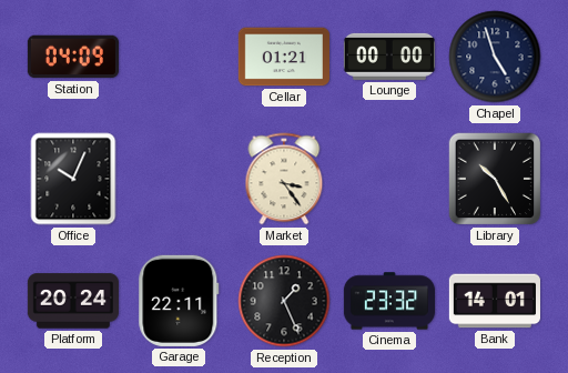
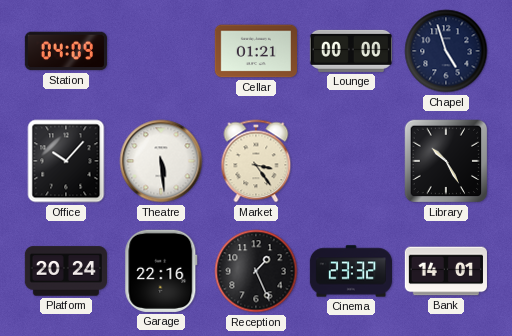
Office: 10:04 -> 10:07
Theatre: none -> 5:29
Garage: 22:11 -> 22:16
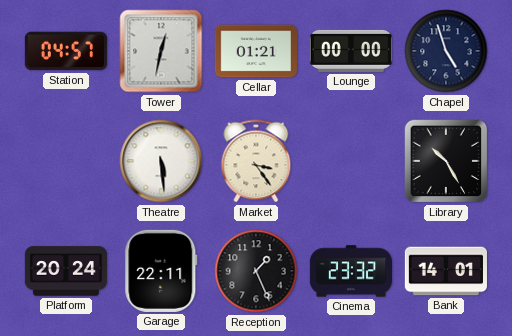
Station: 04:09 -> 04:57
Tower: none -> 12:32
Office: 10:07 -> none
Garage: 22:16 -> 22:11
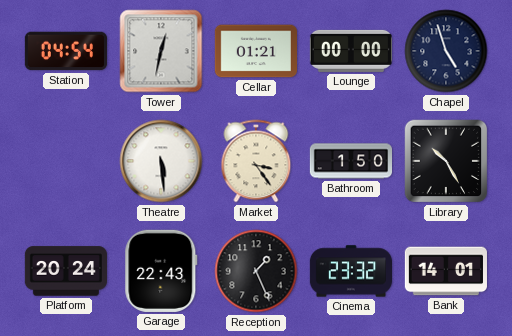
Station: 04:57 -> 04:54
Bathroom: none -> 1:50
Garage: 22:11 -> 22:43
